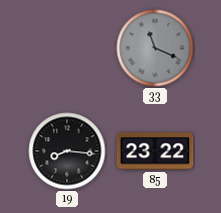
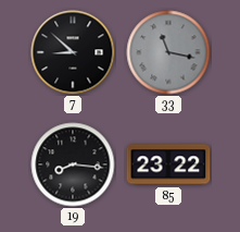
7: none -> 8:52
33: 11:19 -> 11:17
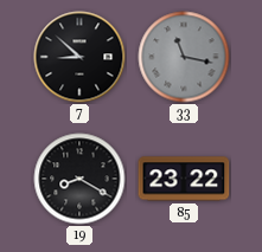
19: 8:16 -> 8:20
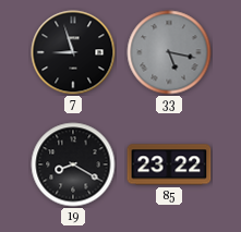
7: 8:52 -> 8:57
33: 11:17 -> 5:17
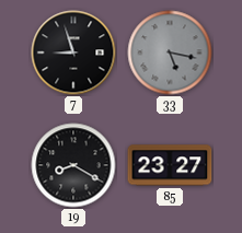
85: 23:22 -> 23:27
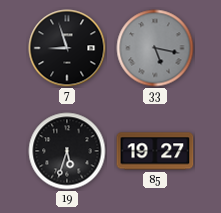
19: 8:20 -> 5:33
85: 23:27 -> 19:27
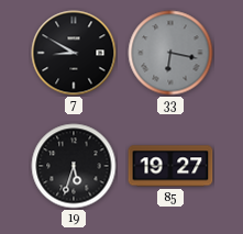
7: 8:57 -> 8:50
33: 5:17 -> 6:17
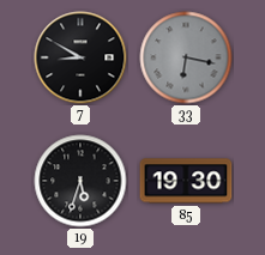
85: 19:27 -> 19:30
